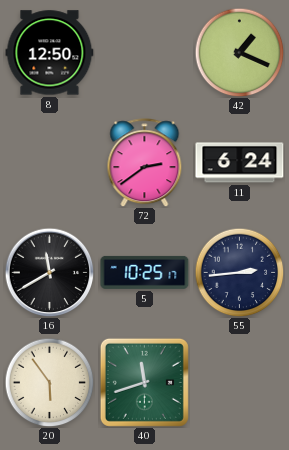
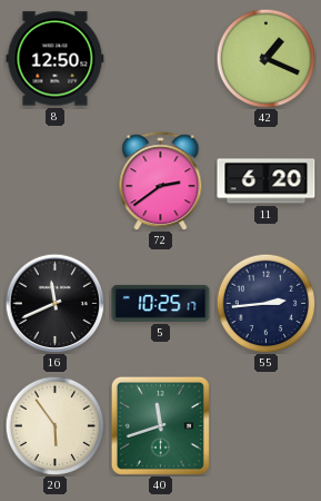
11: 6:24 -> 6:20
16: 11:40 -> 11:41
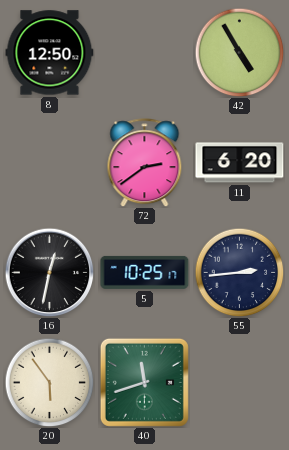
42: 1:19 -> 4:55
16: 11:41 -> 12:32
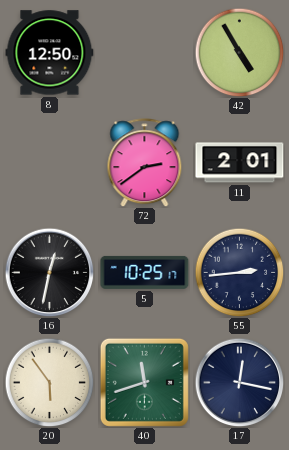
11: 6:20 -> 2:01
17: none -> 12:17
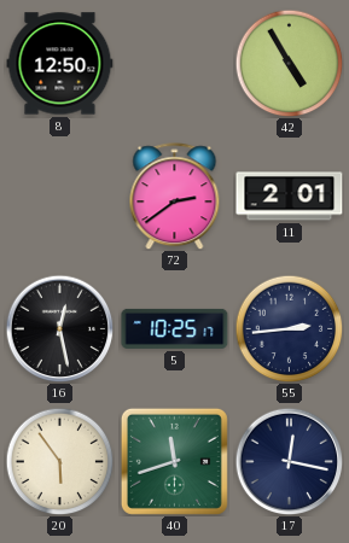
16: 12:32 -> 12:28
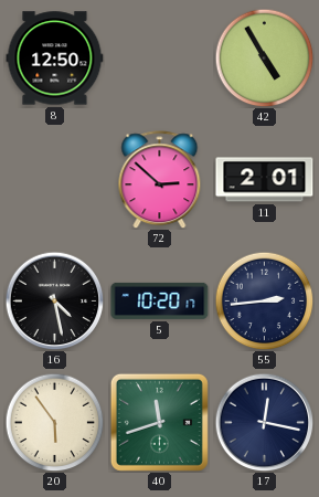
72: 2:39 -> 2:52
16: 12:28 -> 4:28
5: 10:25 -> 10:20
